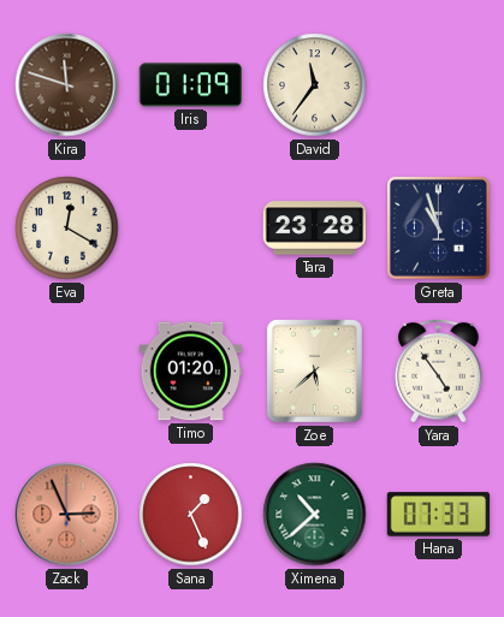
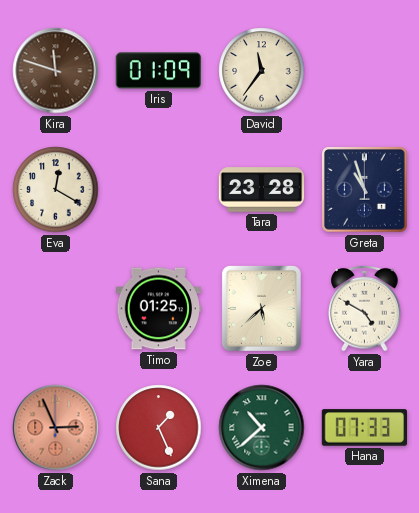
Timo: 01:20 -> 01:25
Yara: 4:54 -> 4:50
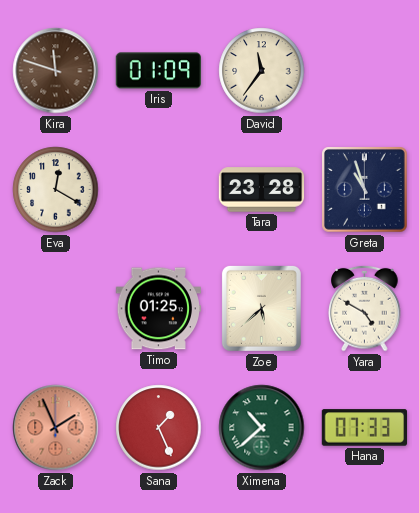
Zack: 2:56 -> 1:56
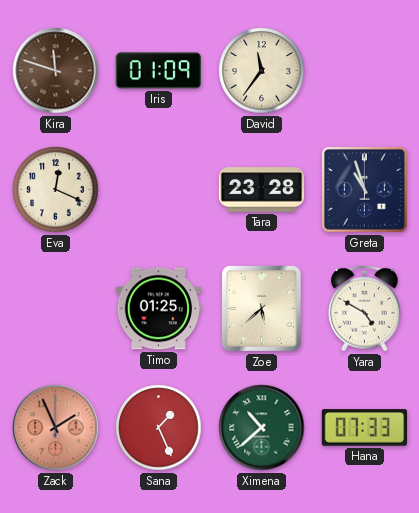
Eva: 12:20 -> 12:19
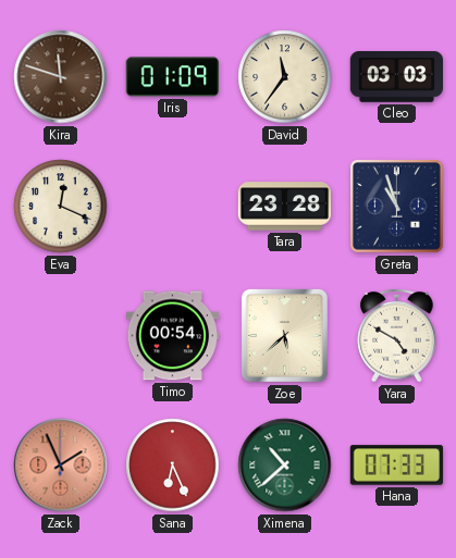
Cleo: none -> 03:03
Timo: 01:25 -> 00:54
Sana: 1:26 -> 6:26
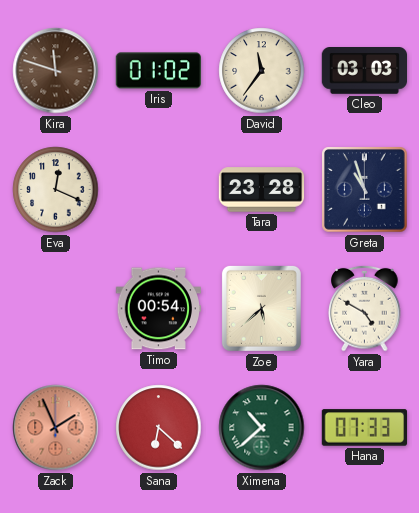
Iris: 01:09 -> 01:02
Sana: 6:26 -> 6:22
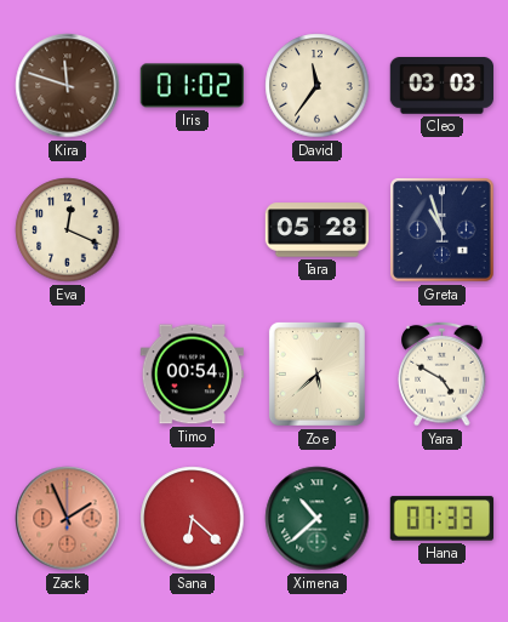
Tara: 23:28 -> 05:28
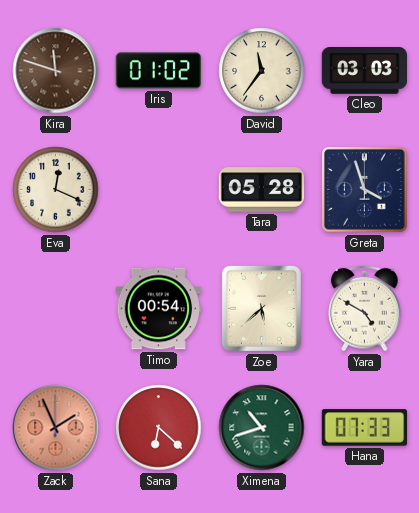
Greta: 10:57 -> 3:57
Ximena: 10:38 -> 10:42
